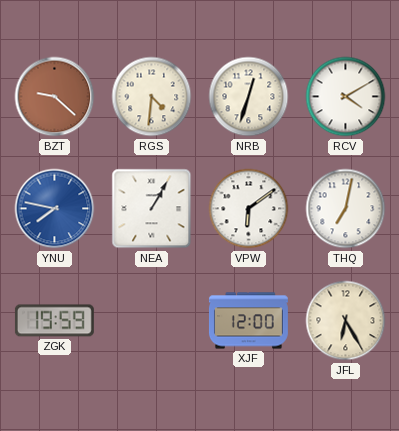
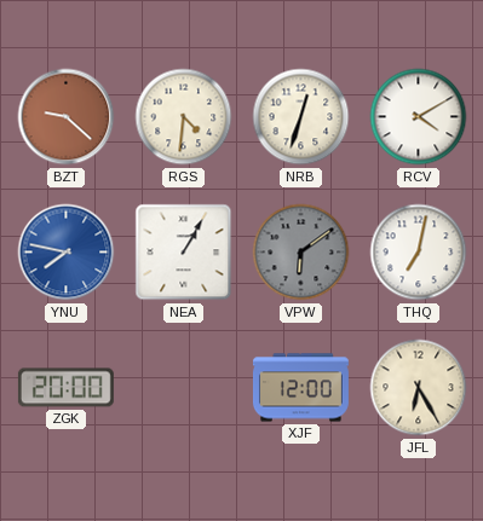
VPW dial: white -> grey
ZGK: 19:59 -> 20:00
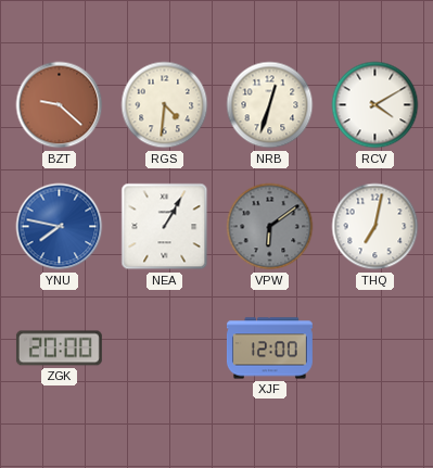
JFL: 6:25 -> none
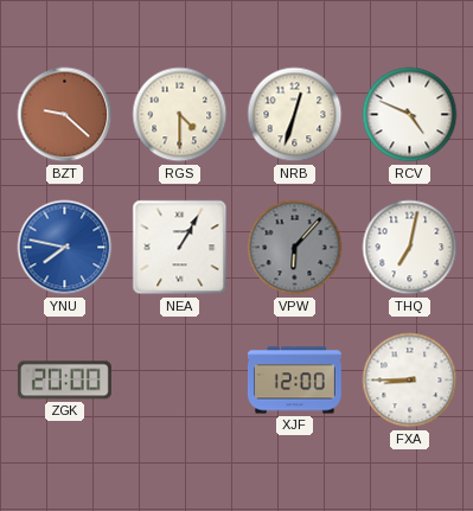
RGS: 4:31 -> 4:30
RCV: 4:10 -> 4:49
VPW: 6:09 -> 6:07
FXA: none -> 8:45
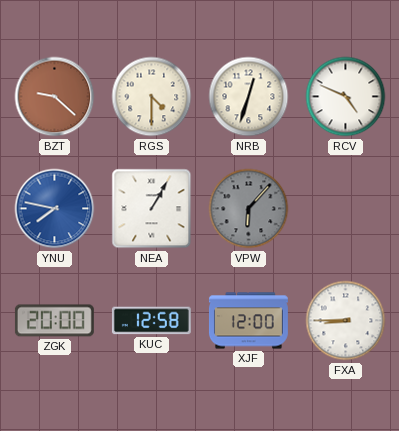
THQ: 7:02 -> none
KUC: none -> 12:58
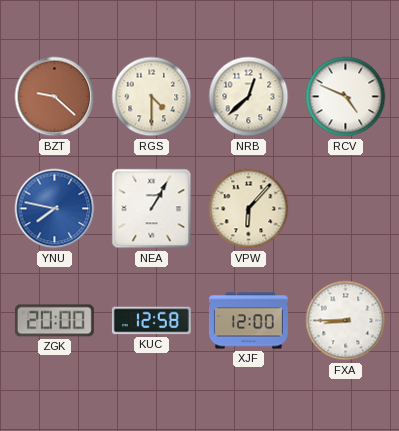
NRB: 12:33 -> 12:38
VPW dial: grey -> cream
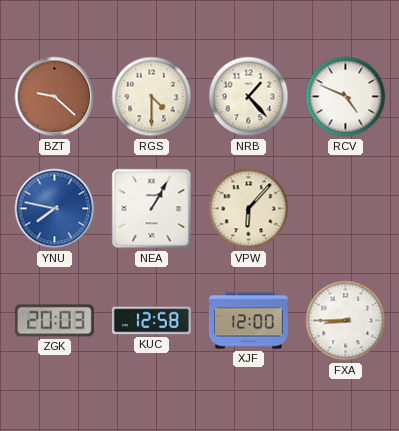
NRB: 12:38 -> 1:23
ZGK: 20:00 -> 20:03
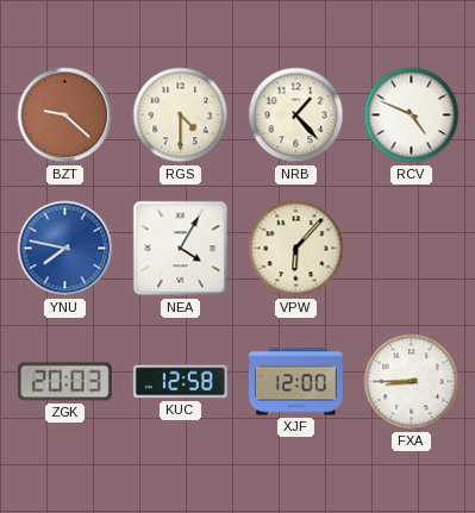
NEA: 1:05 -> 4:05
